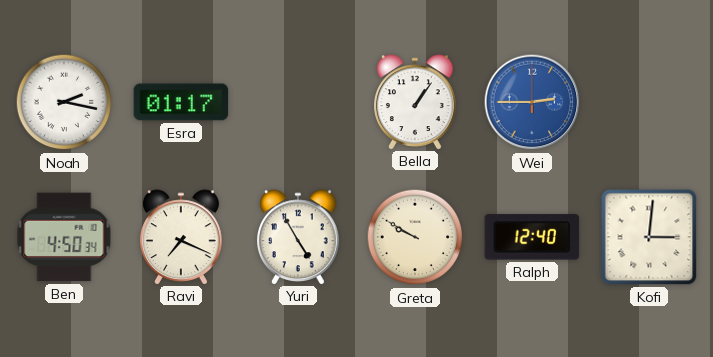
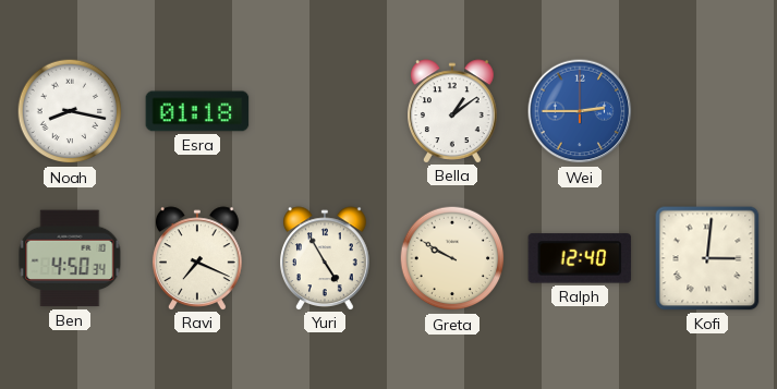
Noah: 2:17 -> 8:17
Esra: 01:17 -> 01:18
Bella: 1:06 -> 1:09
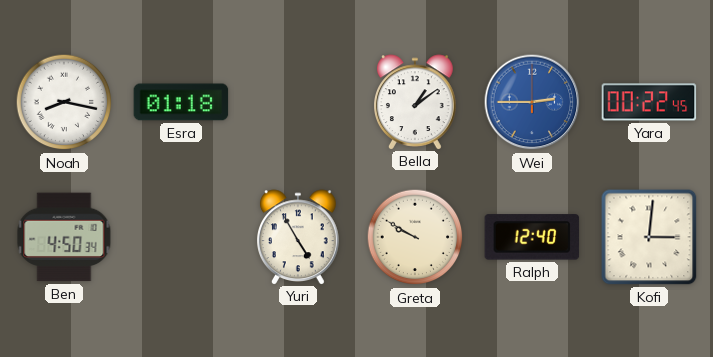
Yara: none -> 00:22
Ravi: 7:19 -> none
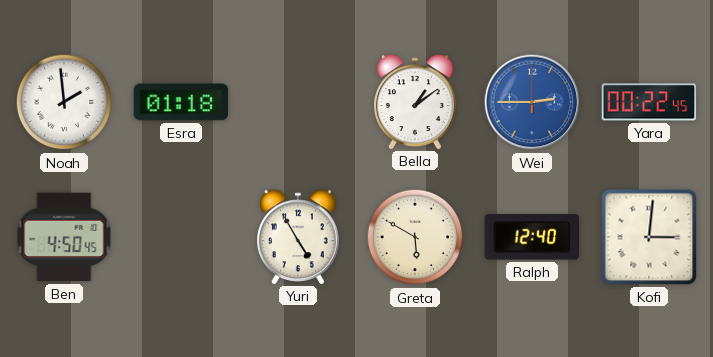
Noah: 8:17 -> 1:59
Ben: 4:50:34 -> 4:50:45
Greta: 9:50 -> 5:50
